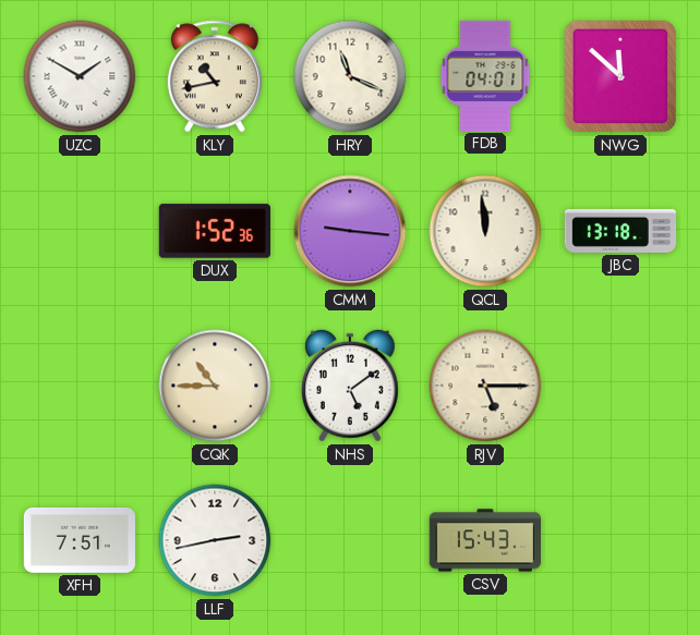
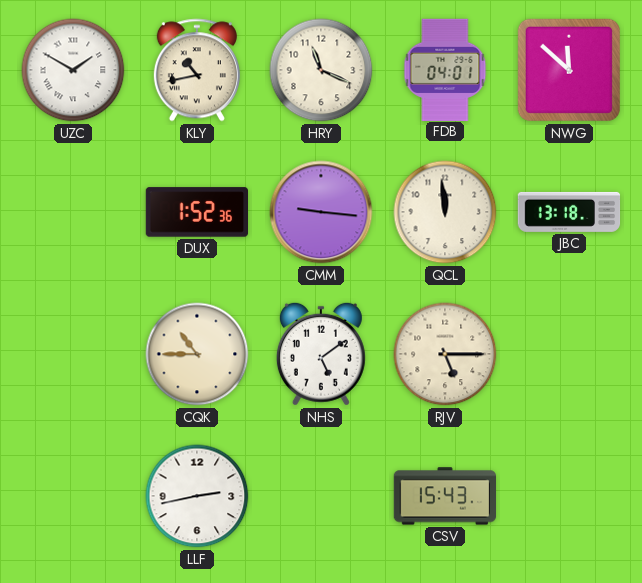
XFH: 7:51 -> none
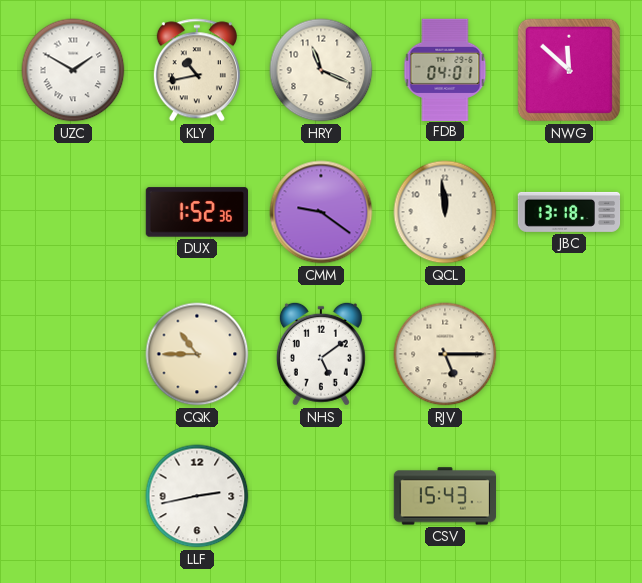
CMM: 9:16 -> 9:21
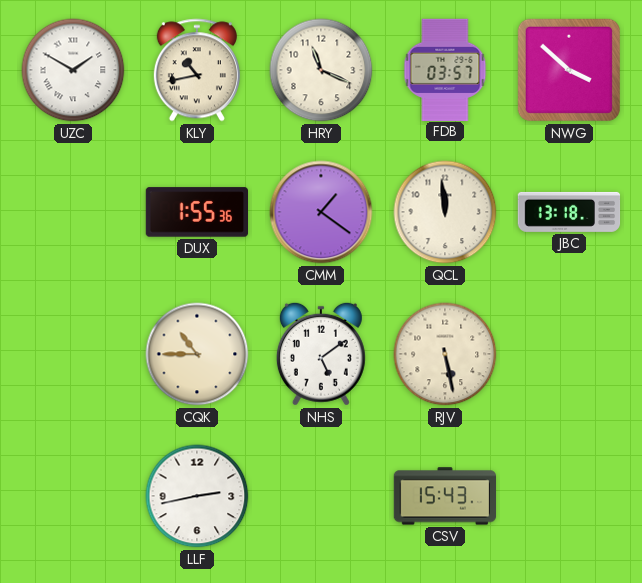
FDB: 04:01 -> 03:57
NWG: 11:52 -> 3:52
DUX: 1:52 -> 1:55
CMM: 9:21 -> 1:21
RJV: 5:15 -> 5:28
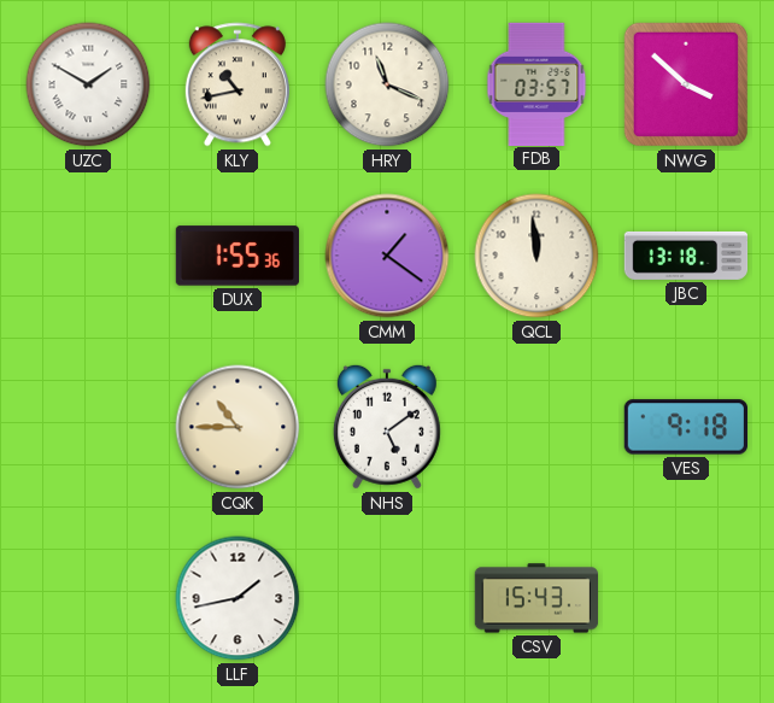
RJV: 5:28 -> none
VES: none -> 9:18
LLF: 2:43 -> 1:43
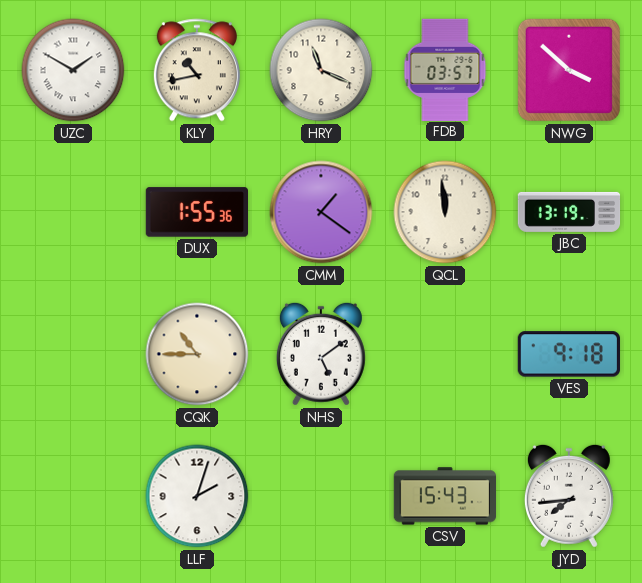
JBC: 13:18 -> 13:19
LLF: 1:43 -> 2:03
JYD: none -> 7:44
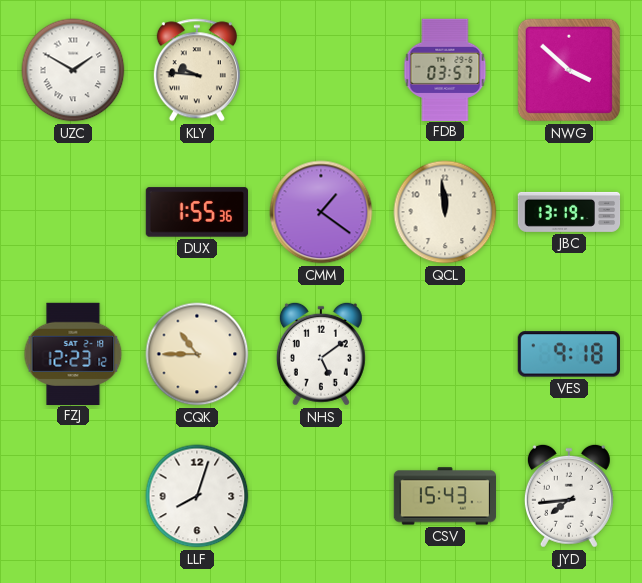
KLY: 10:43 -> 9:46
HRY: 11:19 -> none
FZJ: none -> 12:23
LLF: 2:03 -> 8:03
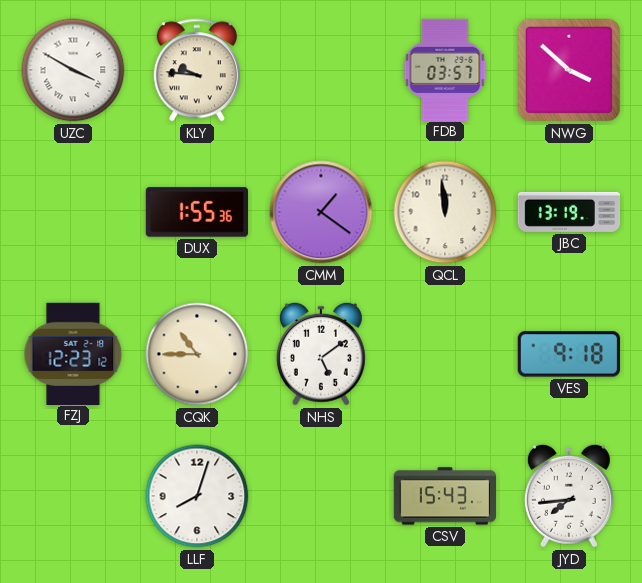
UZC: 1:50 -> 3:50
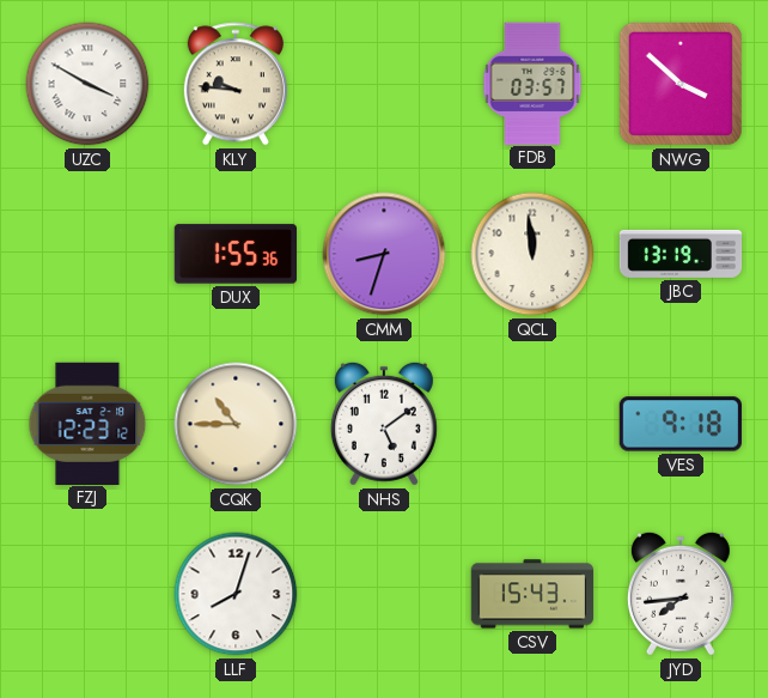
CMM: 1:21 -> 8:33
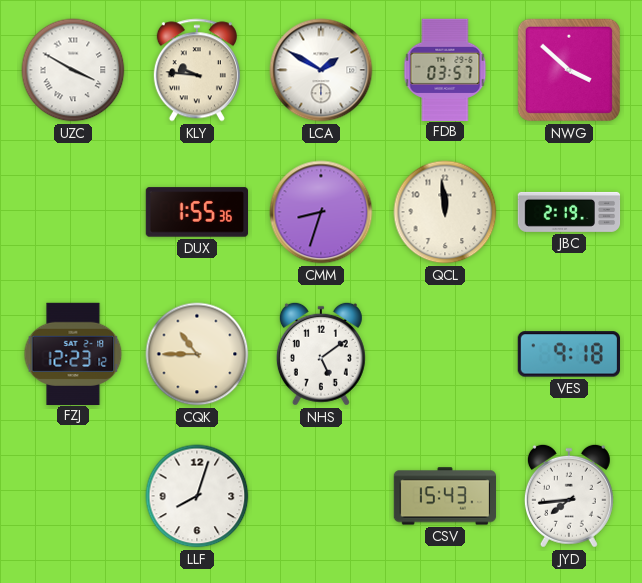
LCA: none -> 1:50
JBC: 13:19 -> 2:19
